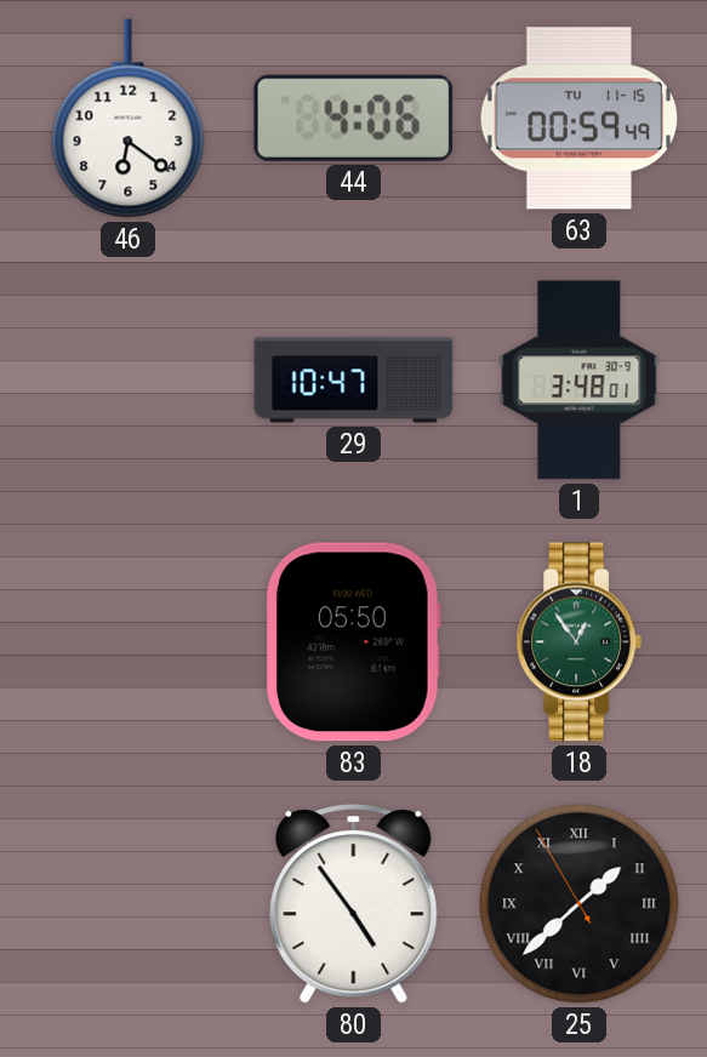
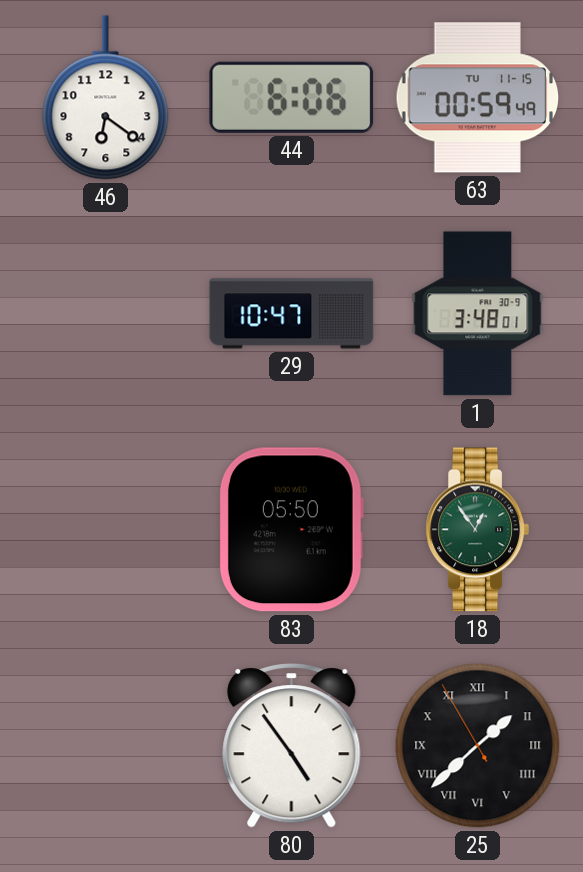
44: 4:06 -> 6:06
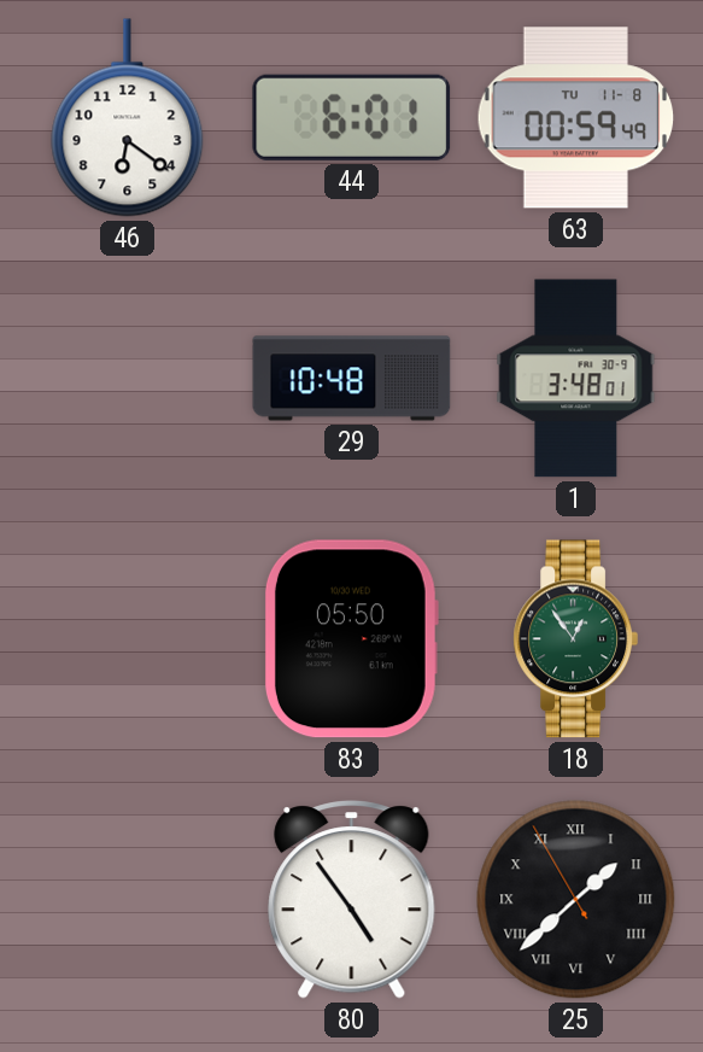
44: 6:06 -> 6:01
63 date: TU 11-15 -> TU 11-8
29: 10:47 -> 10:48
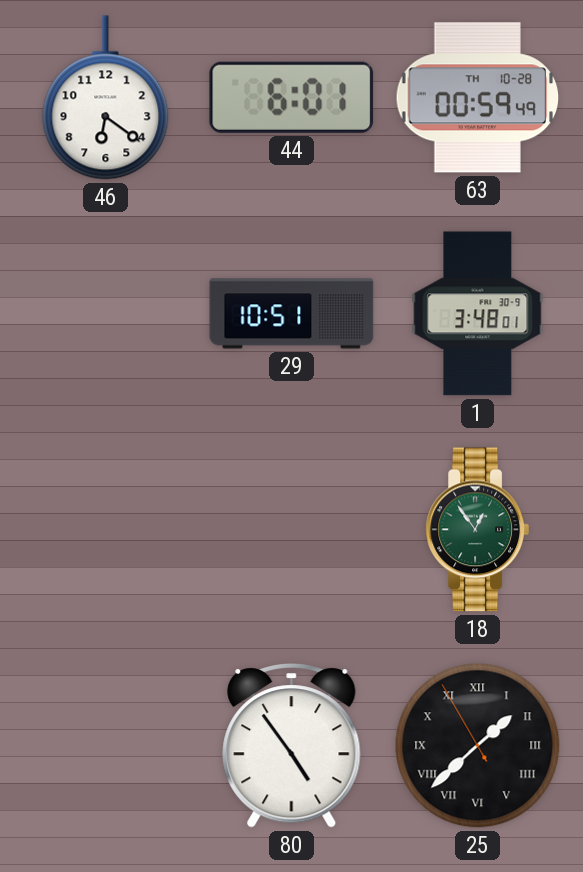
63 date: TU 11-8 -> TH 10-28
29: 10:48 -> 10:51
83: 05:50 -> none
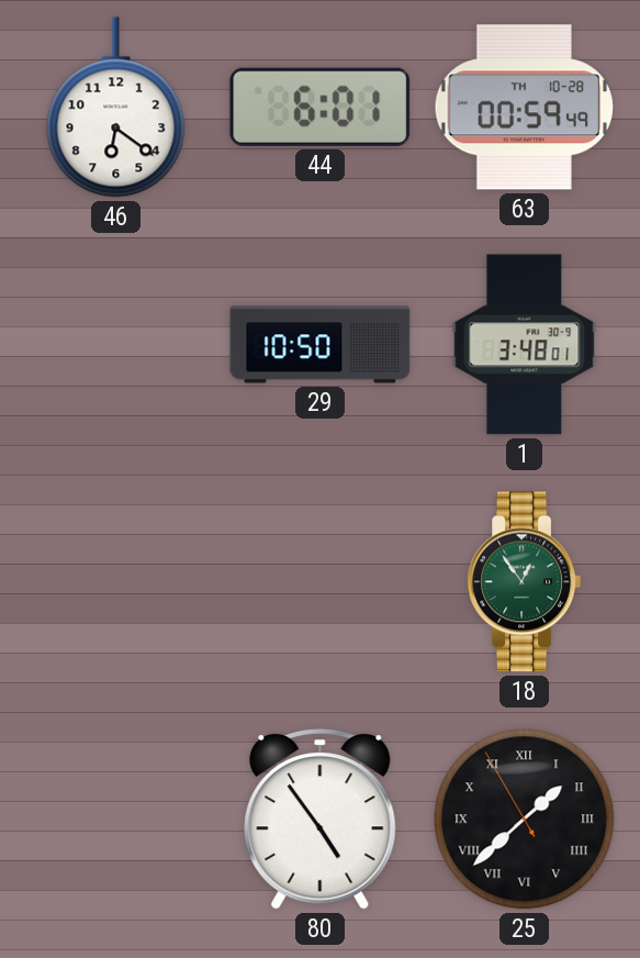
29: 10:51 -> 10:50
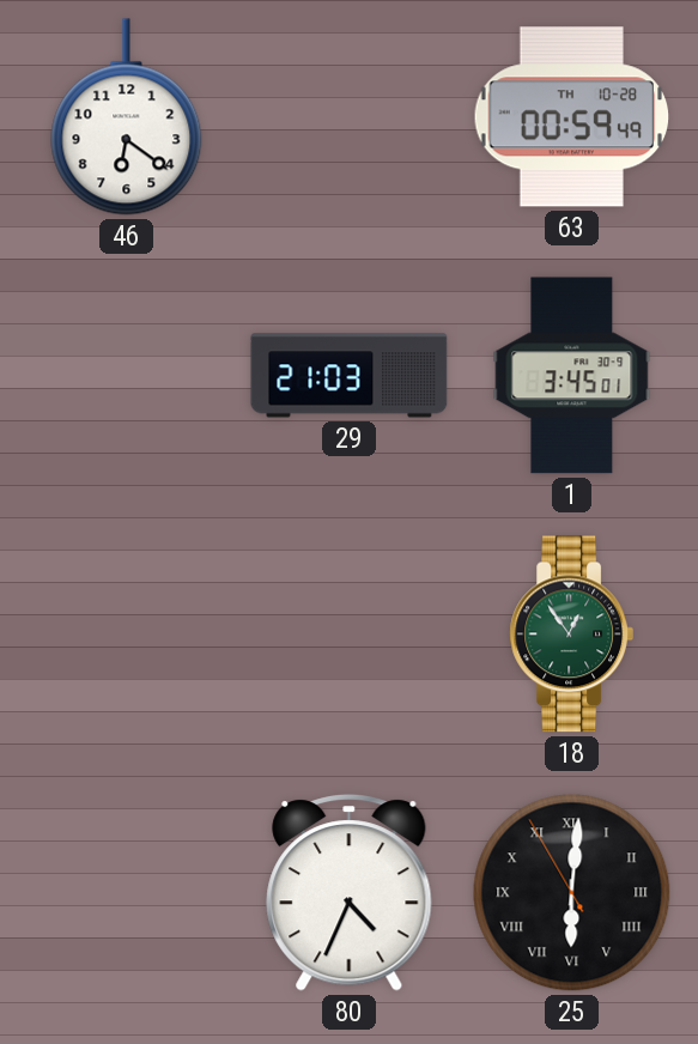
44: 6:01 -> none
29: 10:50 -> 21:03
1: 3:48 -> 3:45
80: 4:54 -> 4:34
25: 1:37 -> 6:00
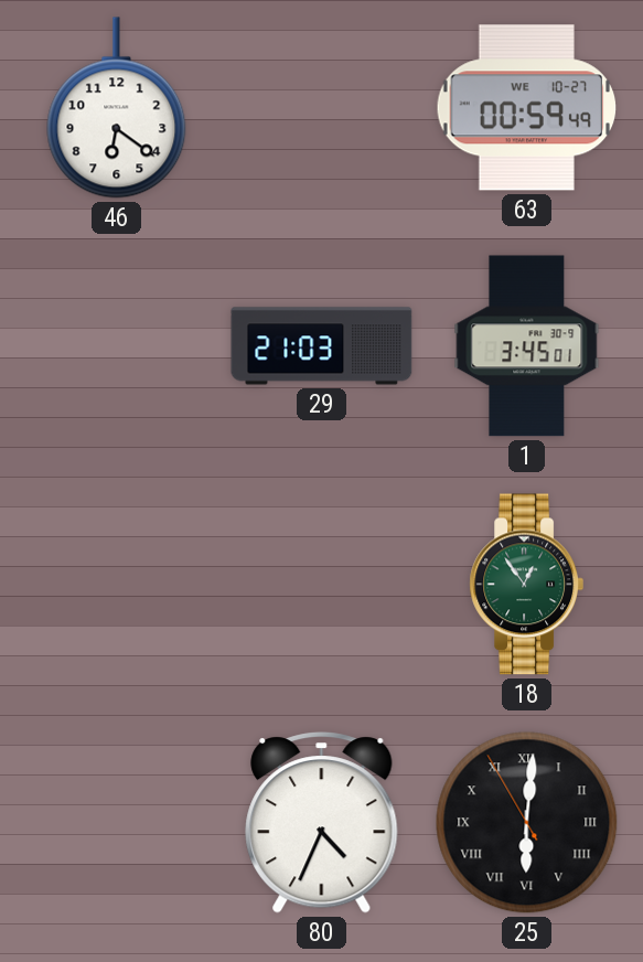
63 date: TH 10-28 -> WE 10-27
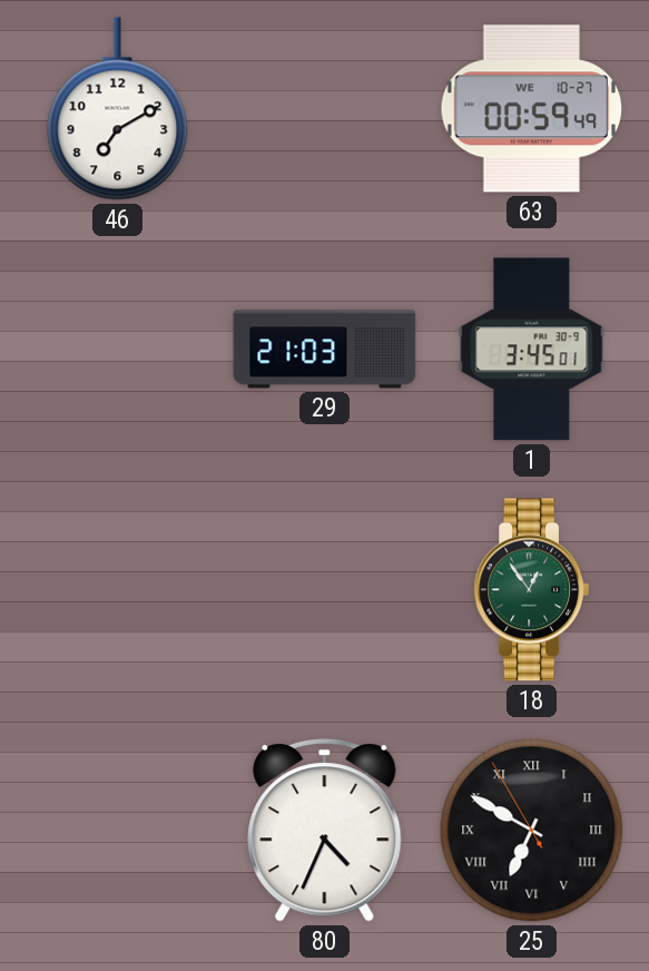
46: 6:21 -> 7:10
25: 6:00 -> 6:49
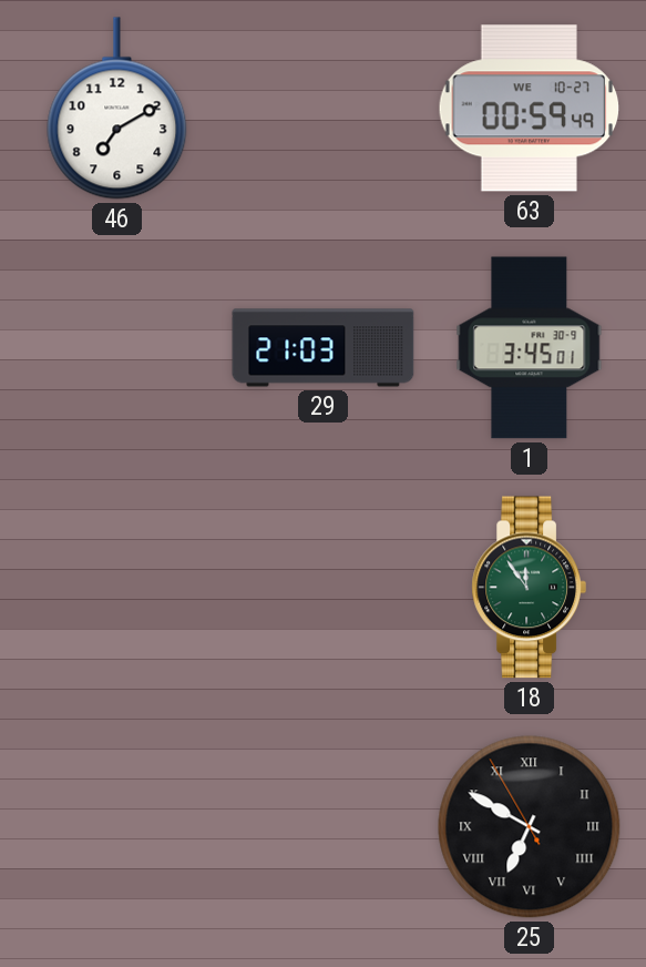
18: 12:54 -> 11:54
80: 4:34 -> none
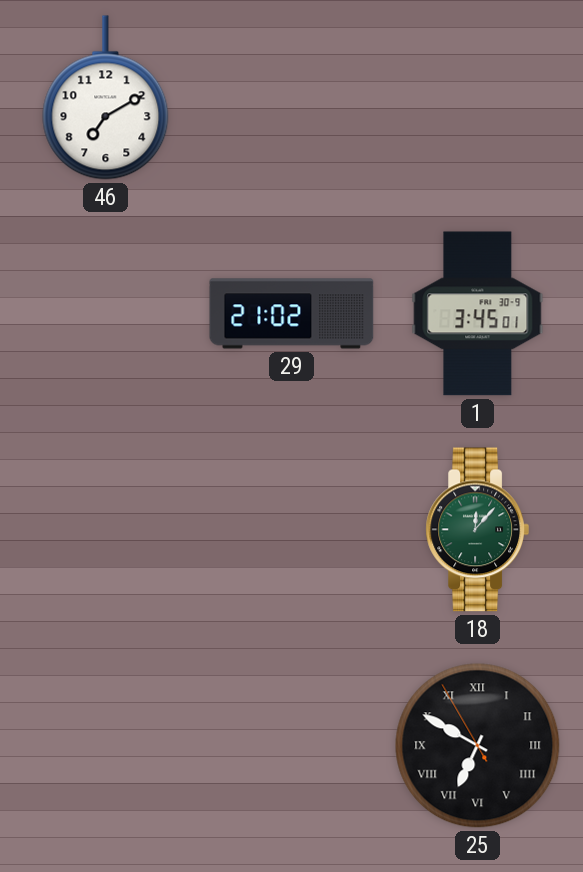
63: 00:59 -> none
29: 21:03 -> 21:02
18: 11:54 -> 12:07
